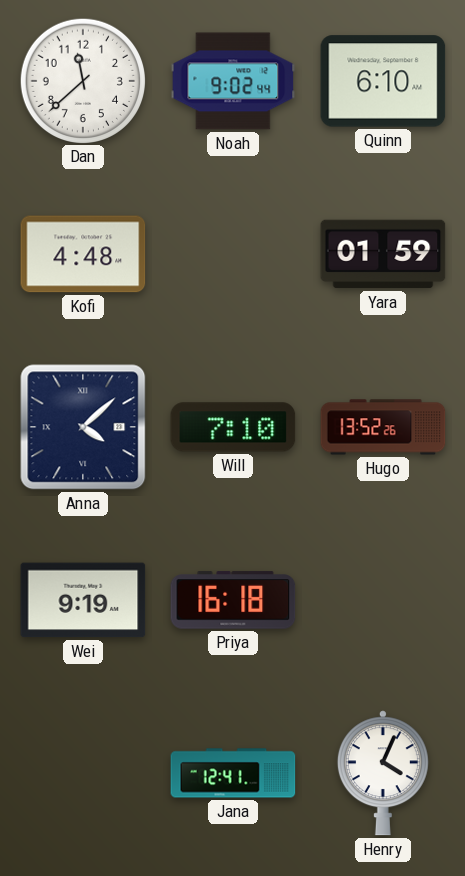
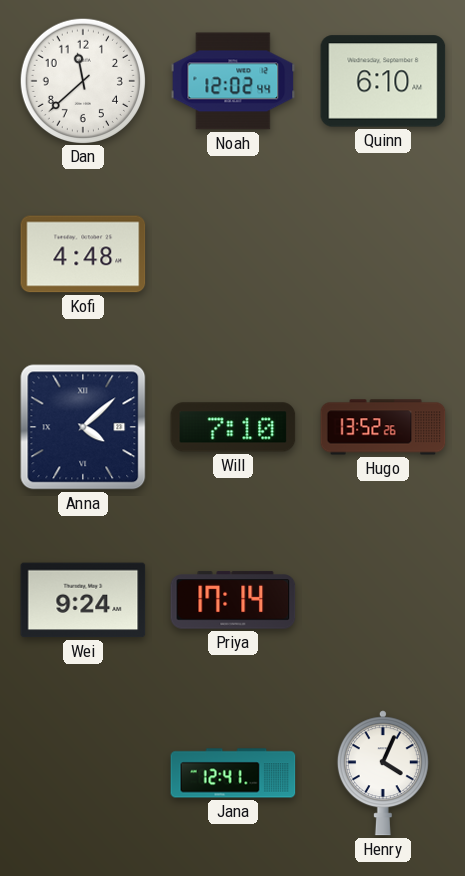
Noah: 9:02 -> 12:02
Yara: 01:59 -> none
Wei: 9:19 -> 9:24
Priya: 16:18 -> 17:14
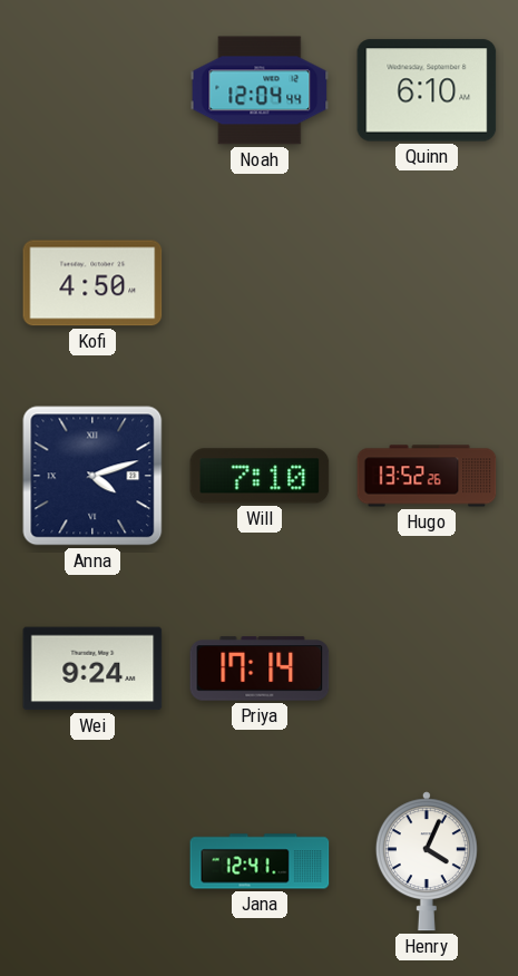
Dan: 11:38 -> none
Noah: 12:02 -> 12:04
Kofi: 4:48 -> 4:50
Anna: 4:08 -> 4:12
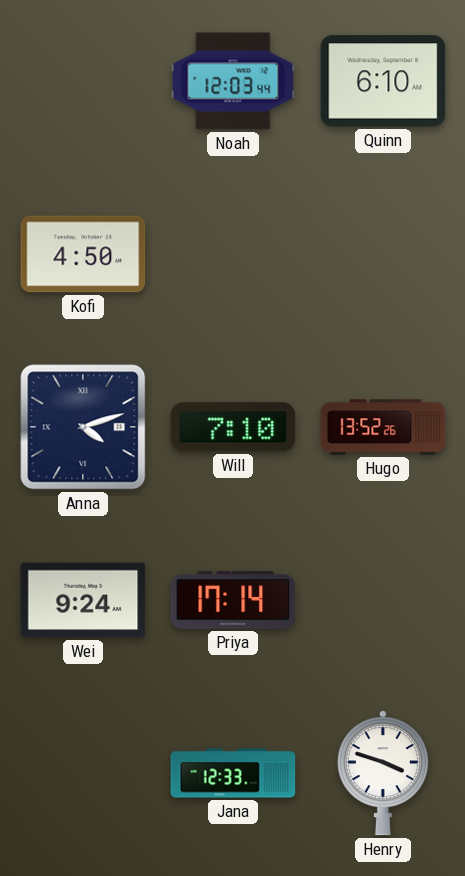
Noah: 12:04 -> 12:03
Jana: 12:41 -> 12:33
Henry: 4:04 -> 3:48
